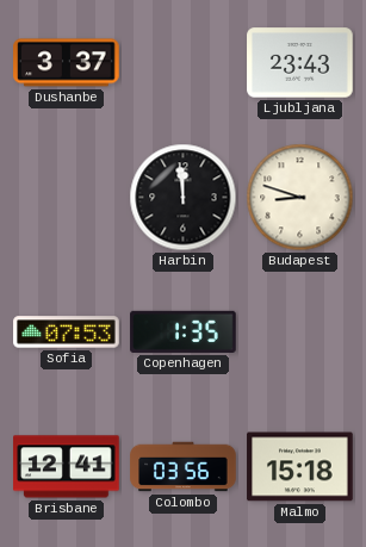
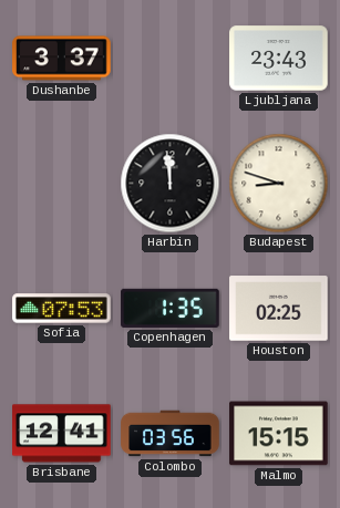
Houston: none -> 02:25
Malmo: 15:18 -> 15:15
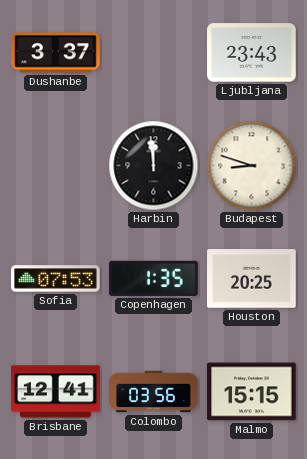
Houston: 02:25 -> 20:25
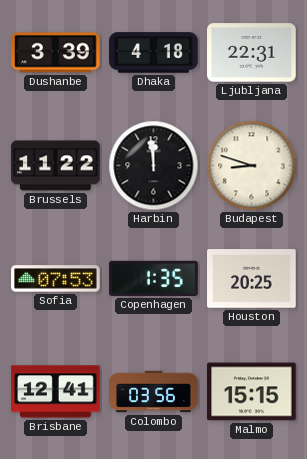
Dushanbe: 3:37 -> 3:39
Dhaka: none -> 4:18
Ljubljana: 23:43 -> 22:31
Brussels: none -> 11:22
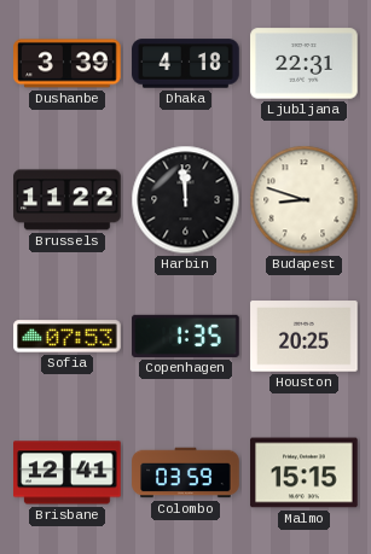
Colombo: 03:56 -> 03:59
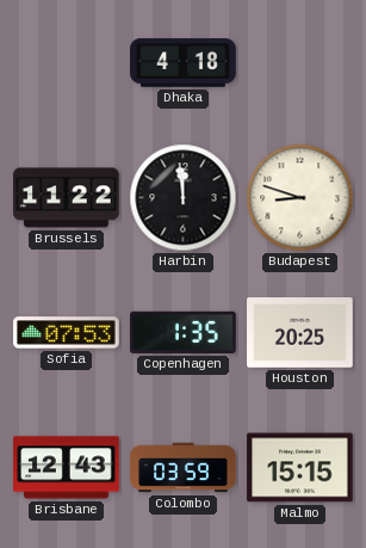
Dushanbe: 3:39 -> none
Ljubljana: 22:31 -> none
Brisbane: 12:41 -> 12:43
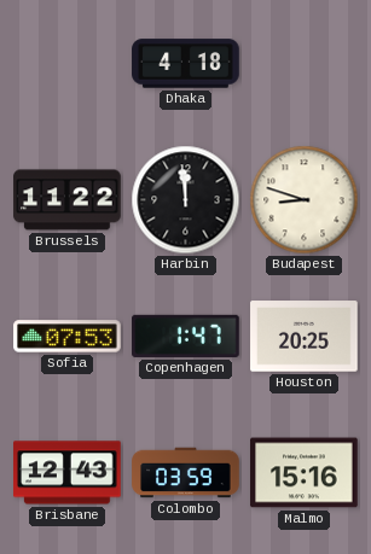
Copenhagen: 1:35 -> 1:47
Malmo: 15:15 -> 15:16
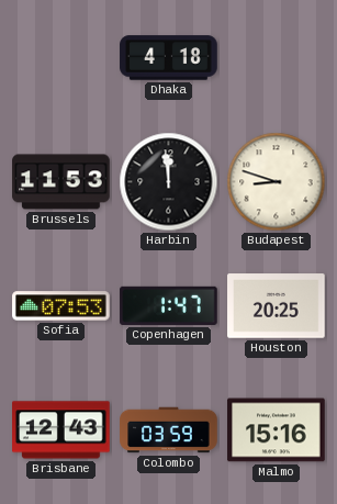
Brussels: 11:22 -> 11:53
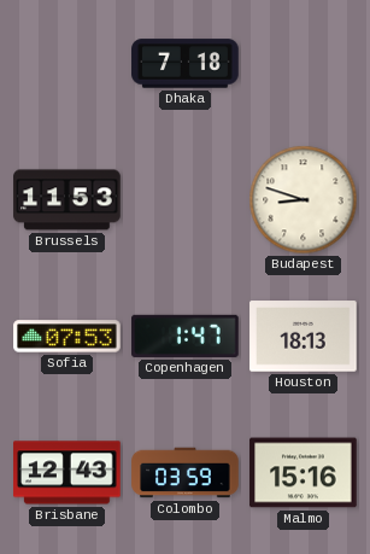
Dhaka: 4:18 -> 7:18
Harbin: 11:59 -> none
Houston: 20:25 -> 18:13
